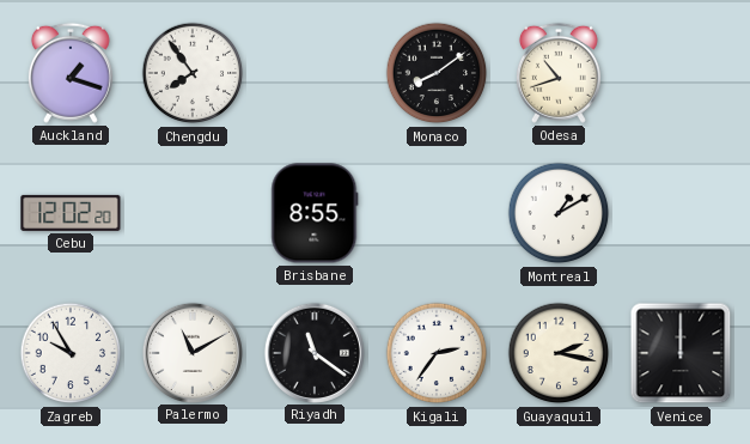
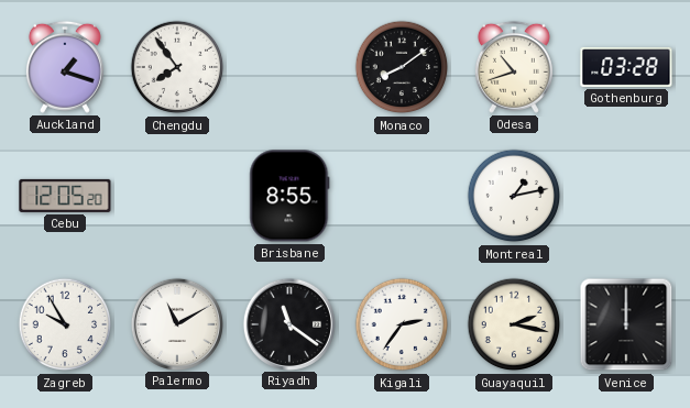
Gothenburg: none -> 03:28
Cebu: 12:02 -> 12:05
Montreal: 1:10 -> 1:13
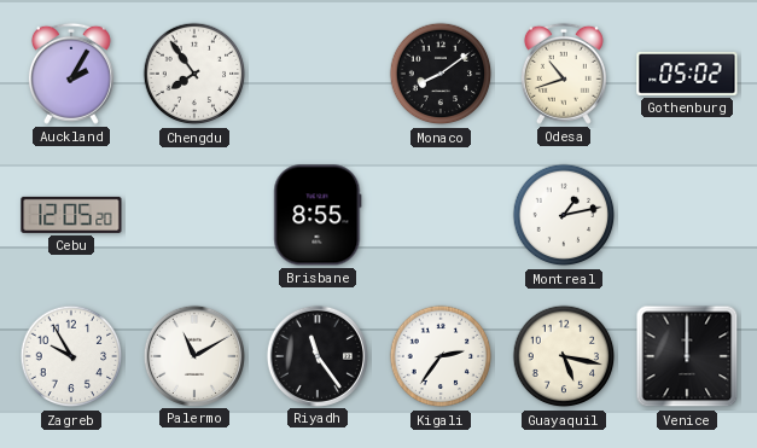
Auckland: 1:18 -> 2:05
Gothenburg: 03:28 -> 05:02
Riyadh: 11:21 -> 11:24
Guayaquil: 2:17 -> 5:17
